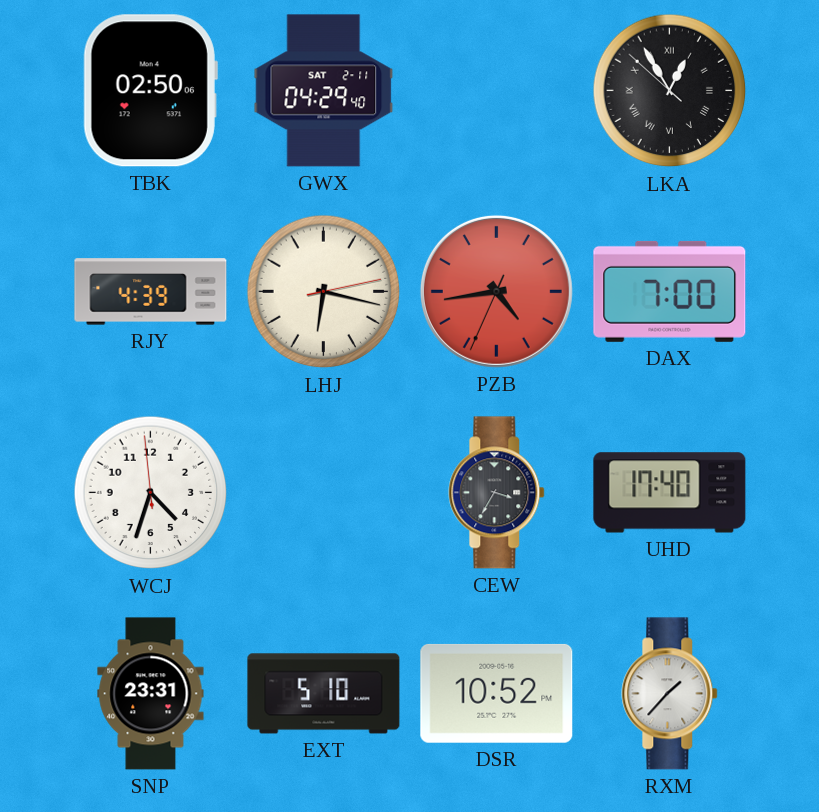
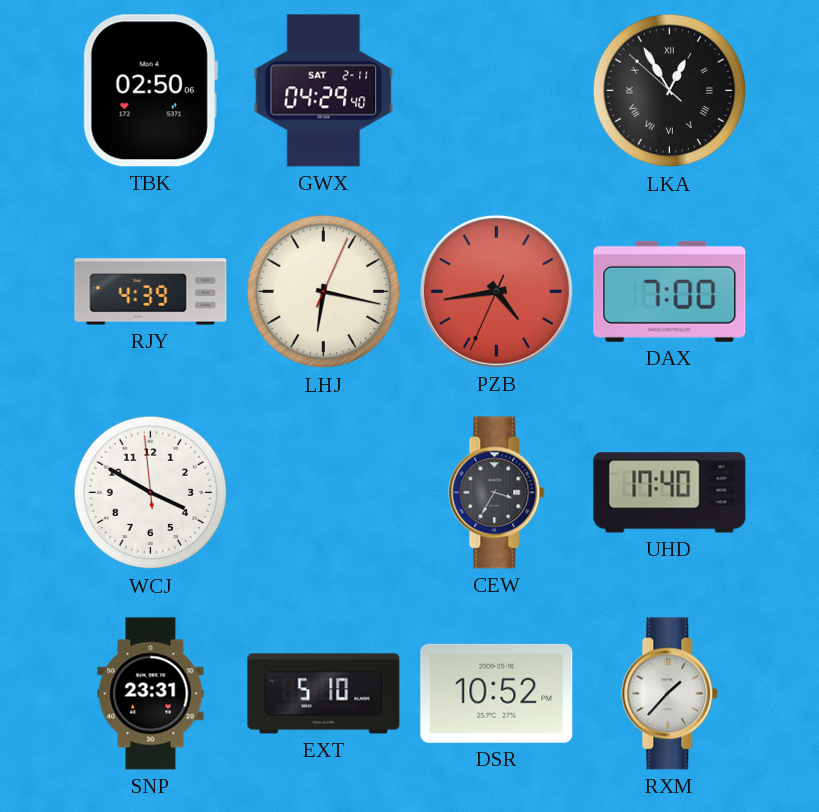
LHJ: 6:17:13 -> 6:17:04
WCJ: 4:32 -> 3:49
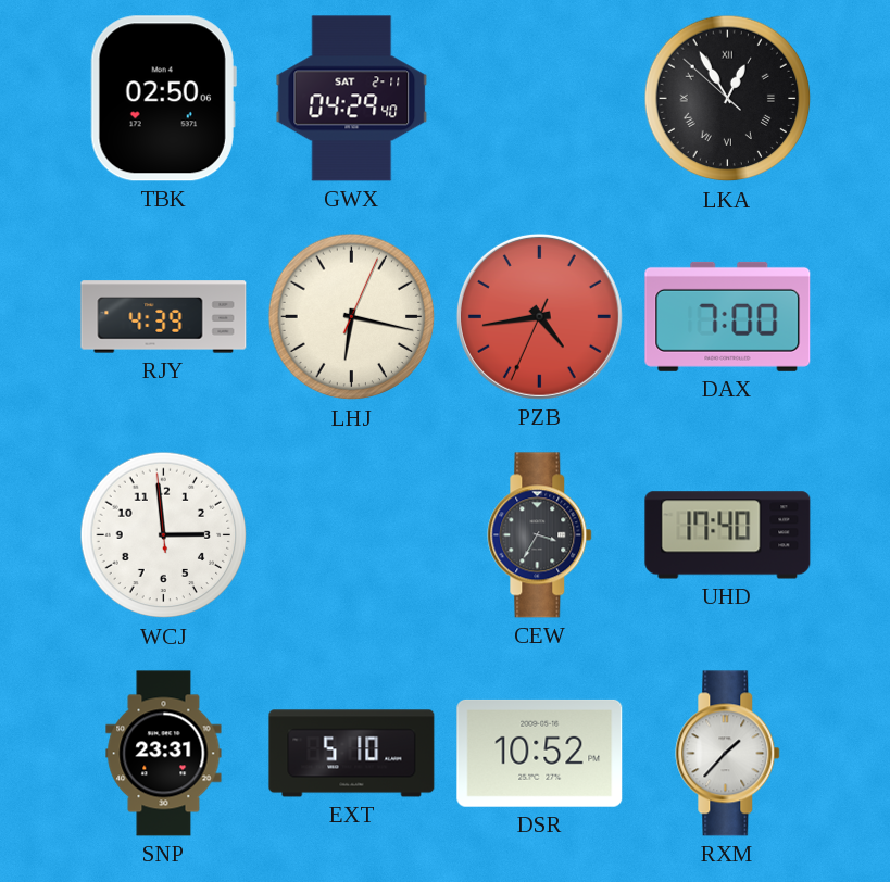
WCJ: 3:49 -> 2:58
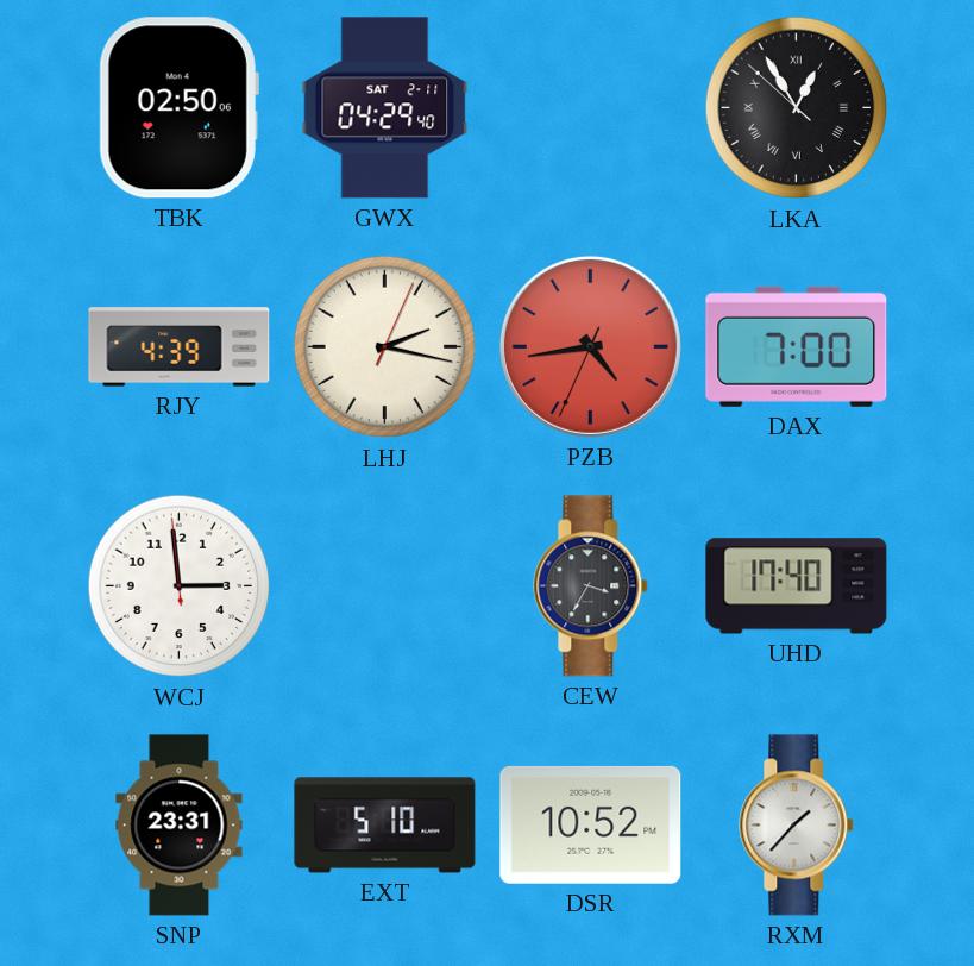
LHJ: 6:17 -> 2:17
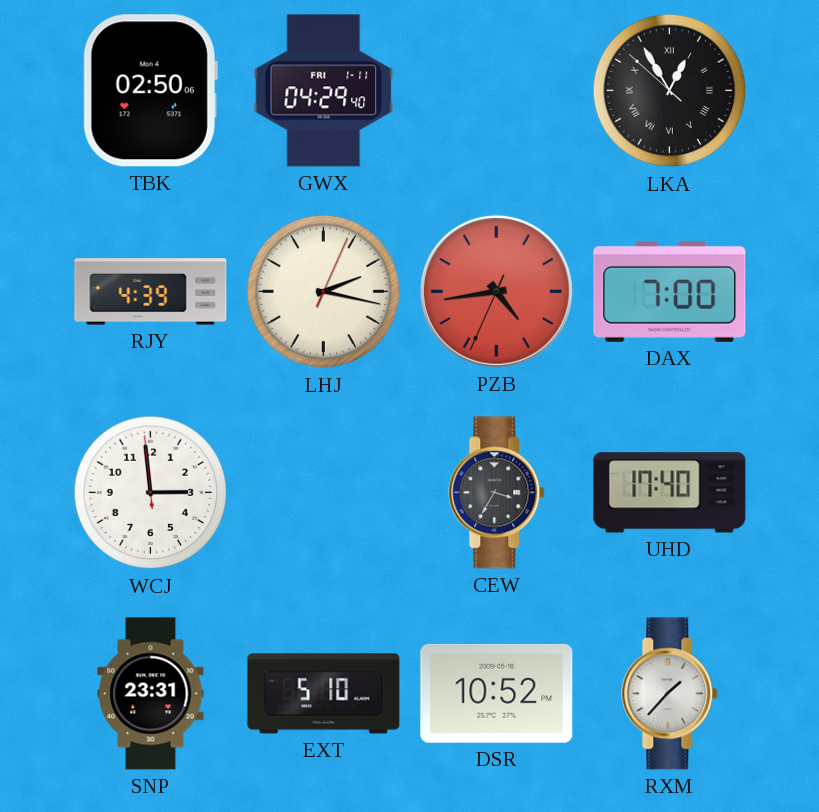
GWX date: SAT 2-11 -> FRI 1-11
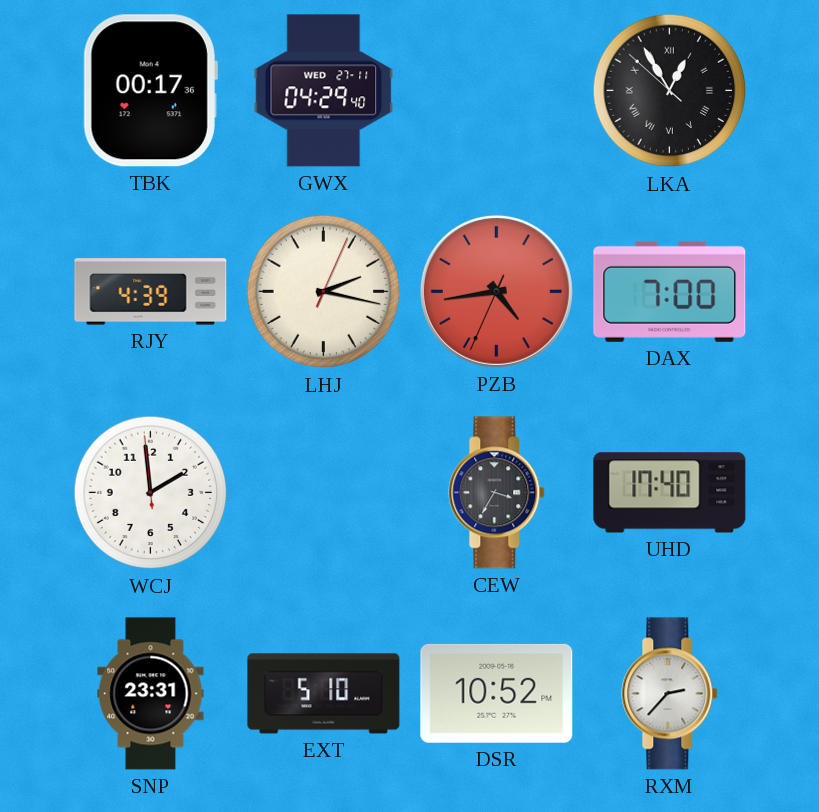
TBK: 02:50 -> 00:17
GWX date: FRI 1-11 -> WED 27-11
WCJ: 2:58 -> 1:58
RXM: 1:37 -> 2:37
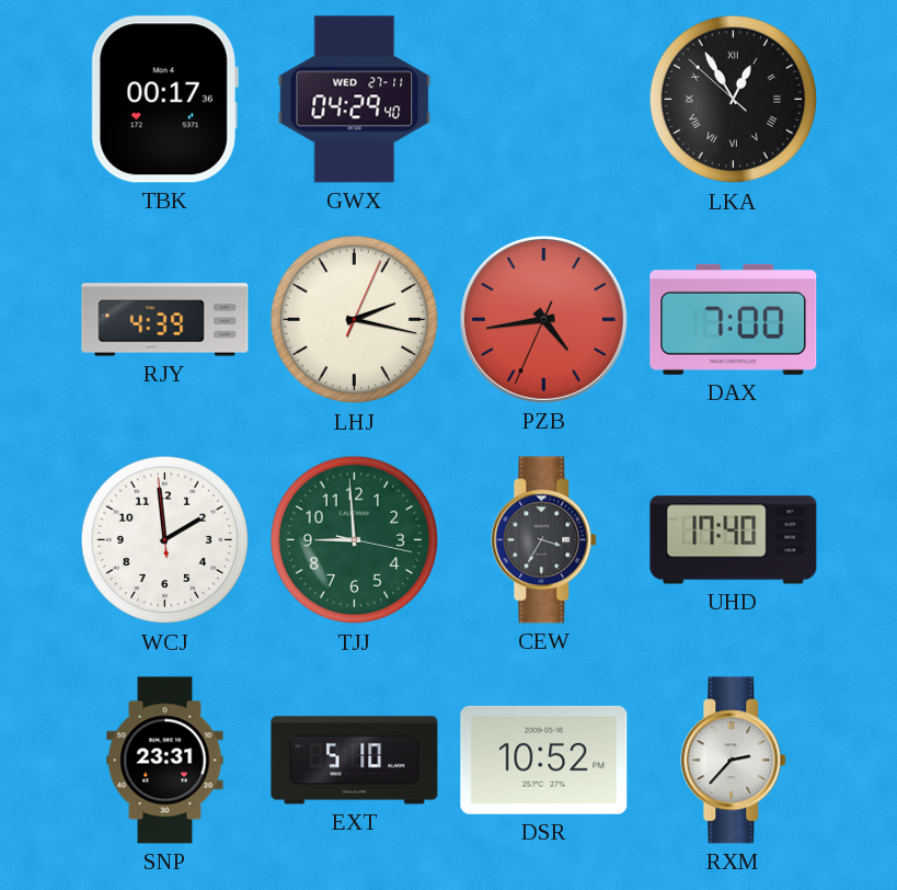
TJJ: none -> 8:59
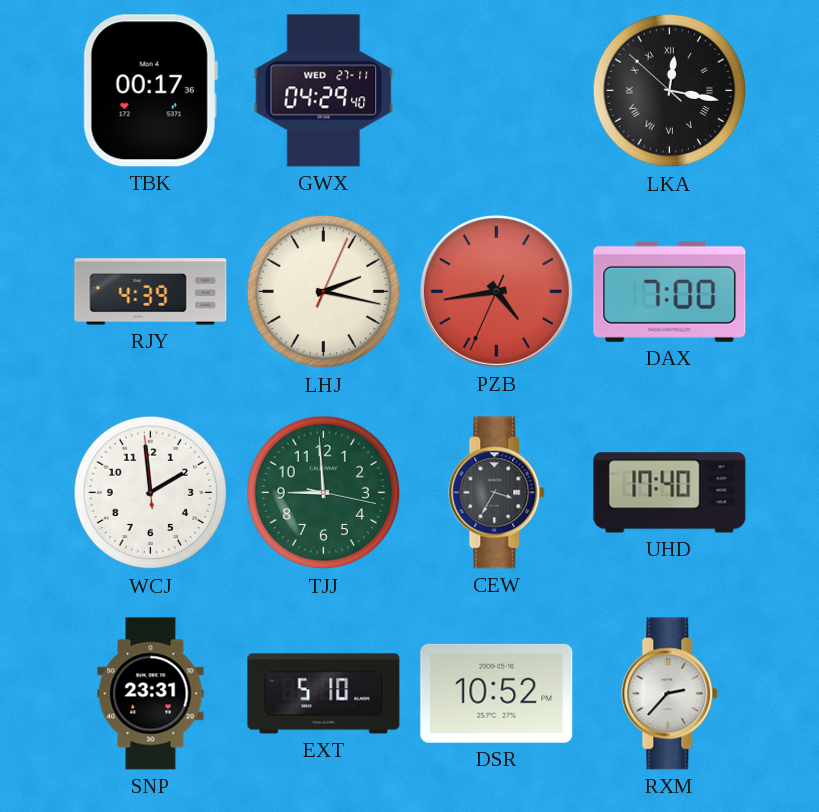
LKA: 12:54 -> 12:16
